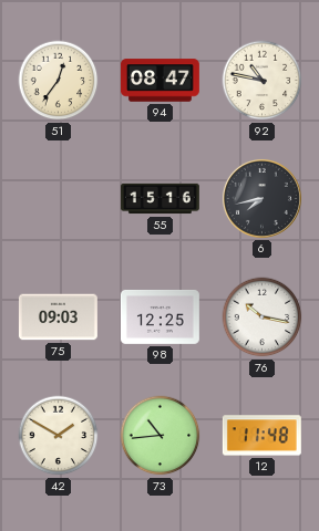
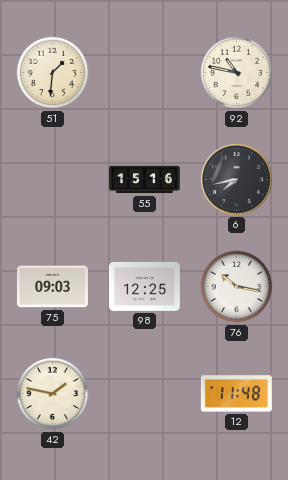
51: 12:36 -> 1:31
94: 08:47 -> none
42: 1:50 -> 1:47
73: 10:44 -> none
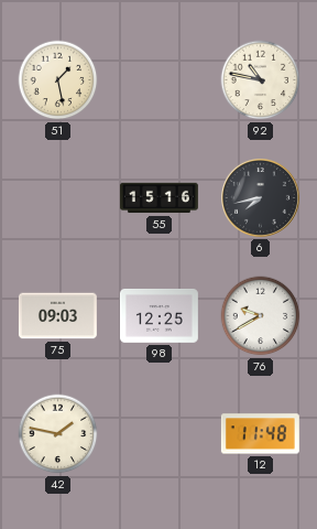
51: 1:31 -> 1:28
76: 10:17 -> 9:40
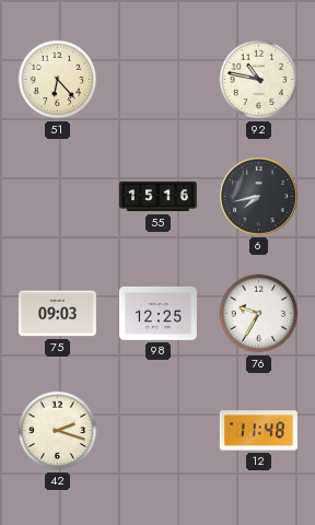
51: 1:28 -> 6:23
76: 9:40 -> 9:35
42: 1:47 -> 2:18
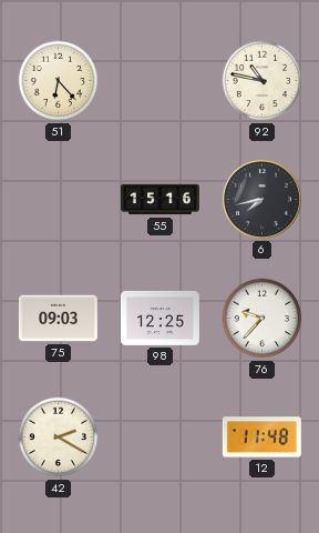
76: 9:35 -> 9:37
42: 2:18 -> 2:20
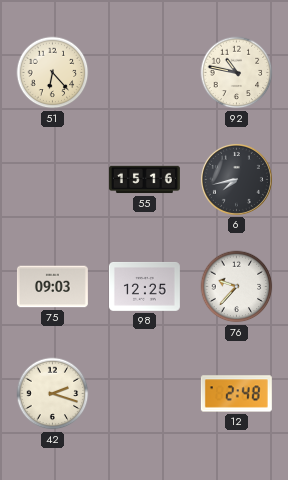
42: 2:20 -> 2:18
12: 11:48 -> 2:48
